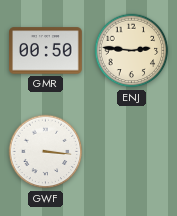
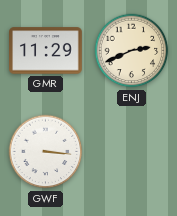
GMR: 00:50 -> 11:29
ENJ: 2:46 -> 2:41
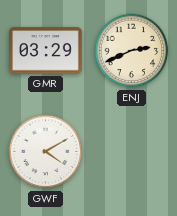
GMR: 11:29 -> 03:29
GWF: 3:16 -> 4:10
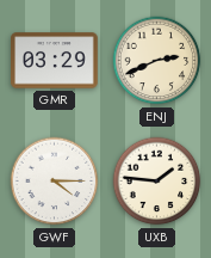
GWF: 4:10 -> 4:15
UXB: none -> 1:46
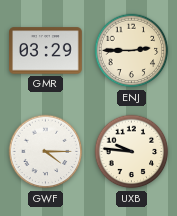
ENJ: 2:41 -> 2:45
UXB: 1:46 -> 9:46
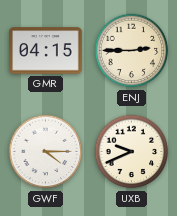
GMR: 03:29 -> 04:15
UXB: 9:46 -> 9:41
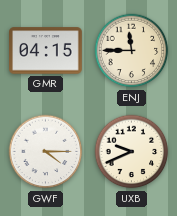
ENJ: 2:45 -> 11:45
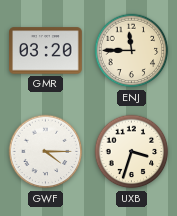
GMR: 04:15 -> 03:20
UXB: 9:41 -> 3:33
